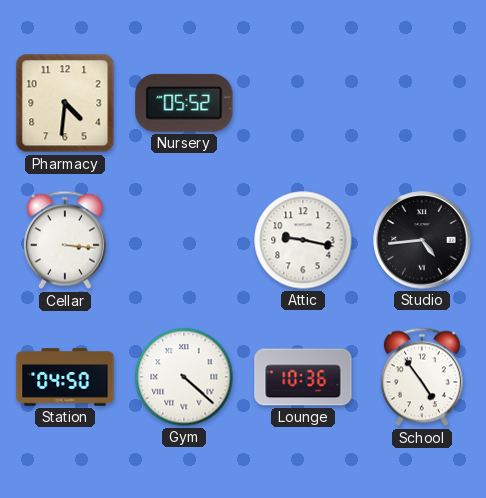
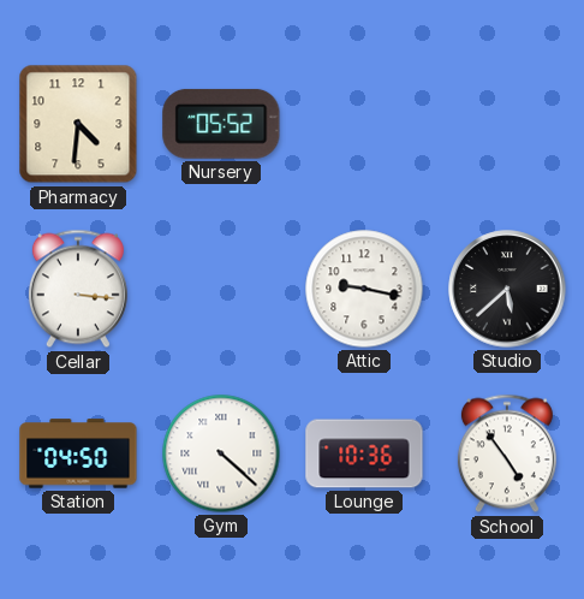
Studio: 4:44 -> 5:38
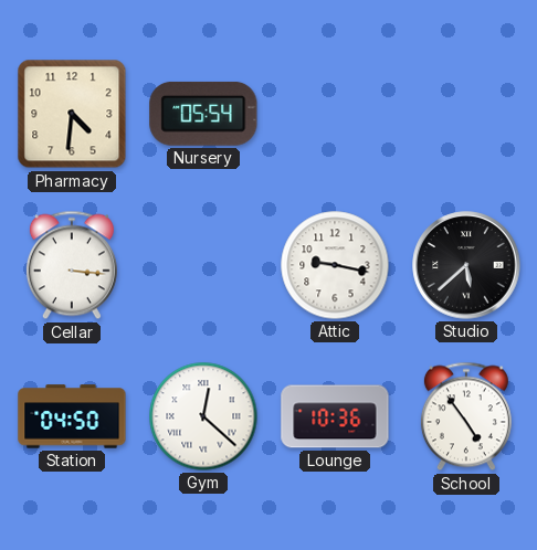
Nursery: 05:52 -> 05:54
Gym: 4:22 -> 12:22
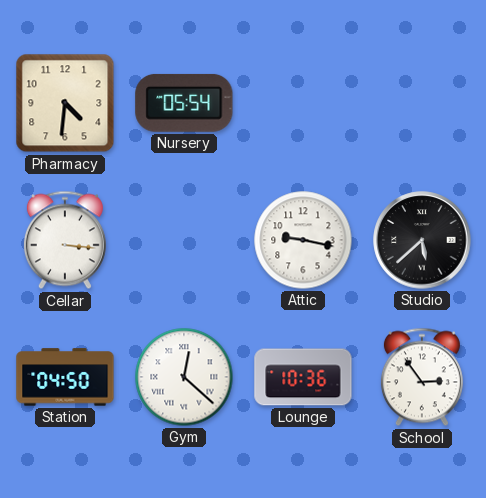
School: 4:54 -> 2:54
